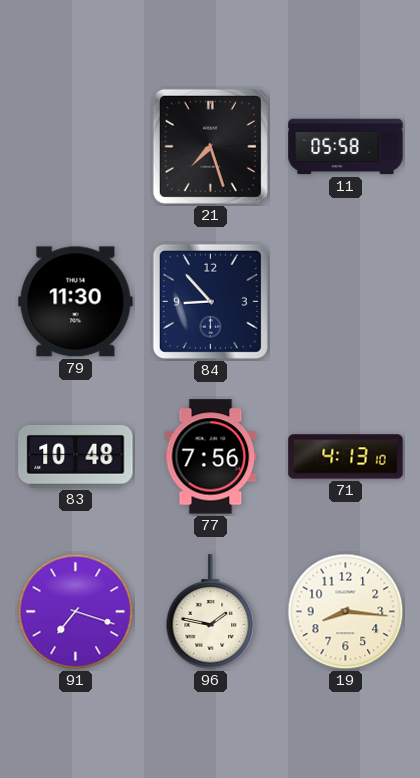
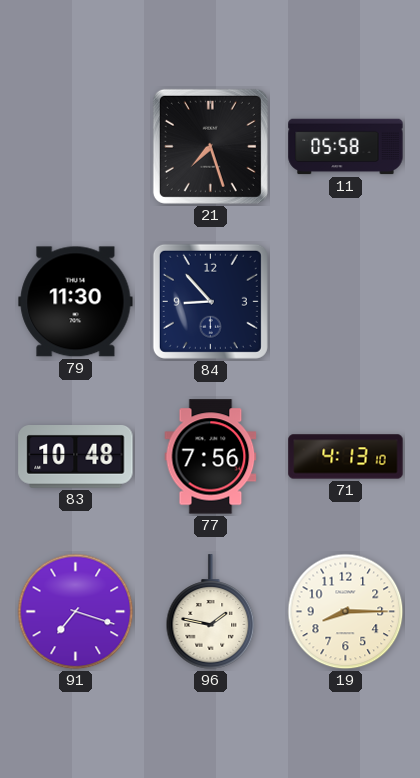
19: 8:16 -> 8:15
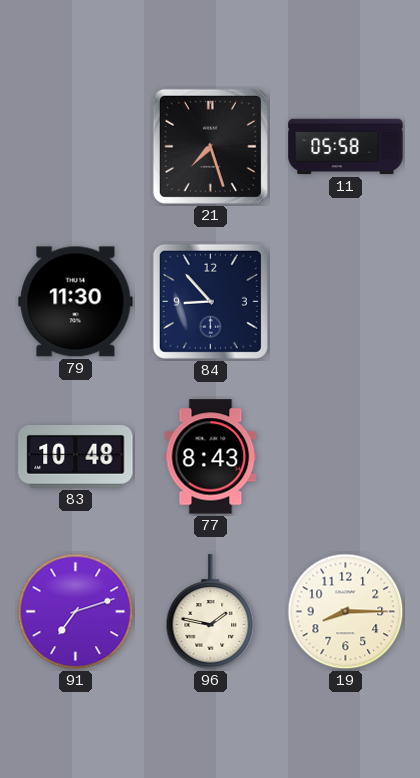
77: 7:56 -> 8:43
71: 4:13 -> none
91: 7:18 -> 7:12
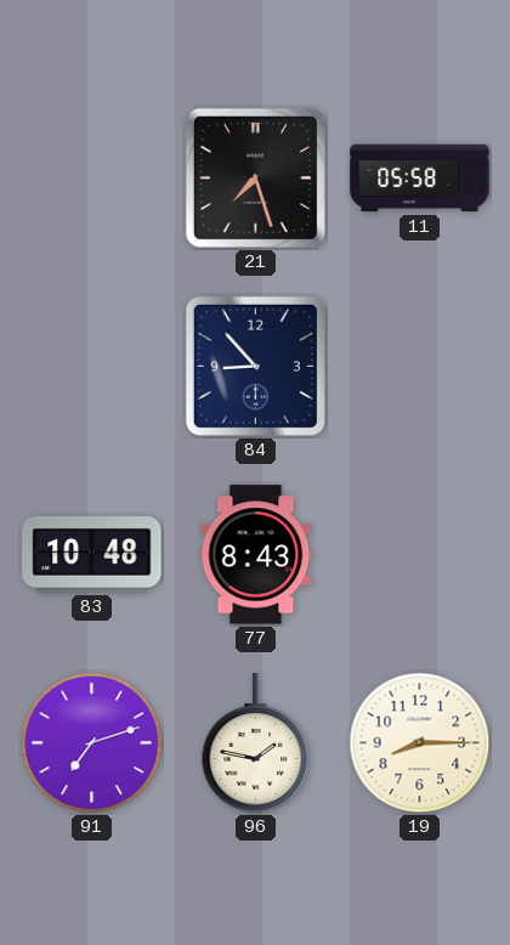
79: 11:30 -> none
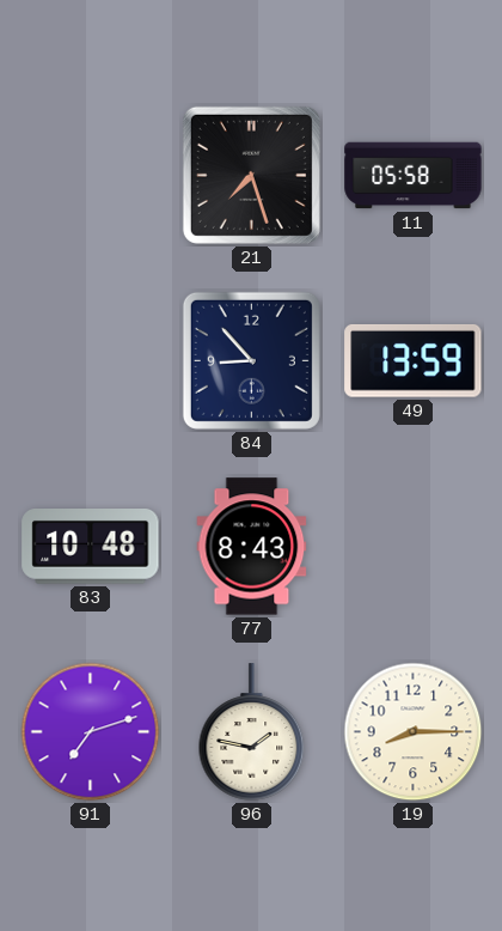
49: none -> 13:59
